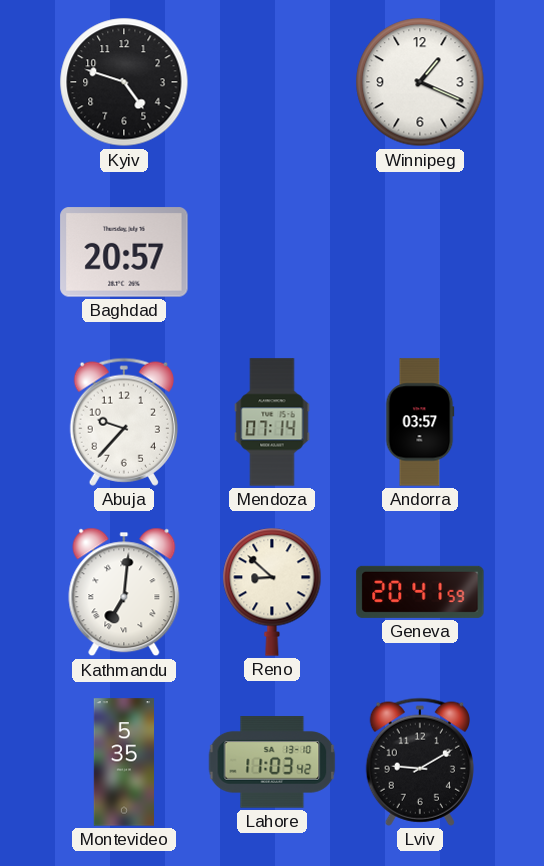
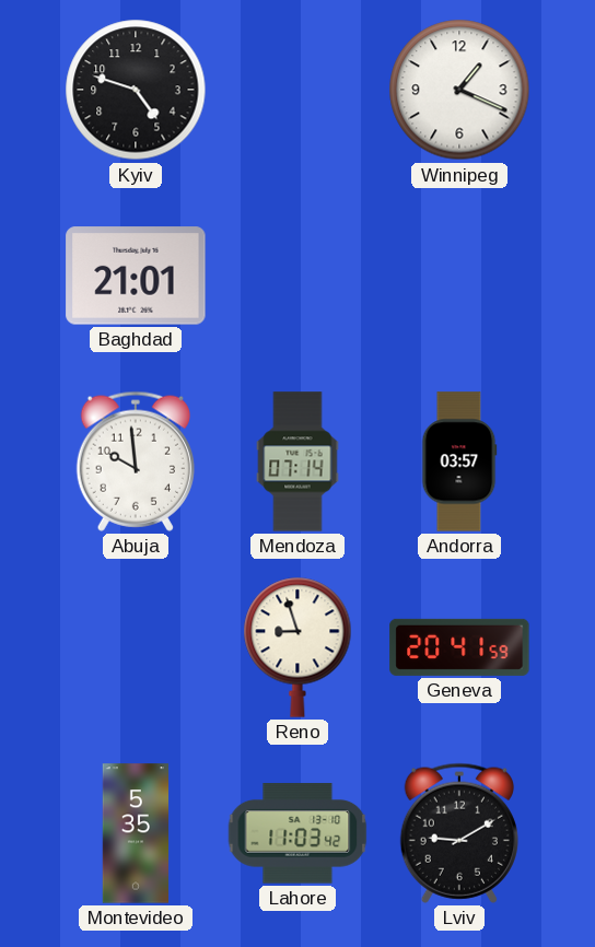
Baghdad: 20:57 -> 21:01
Abuja: 9:37 -> 9:59
Kathmandu: 7:01 -> none
Reno: 8:52 -> 8:57
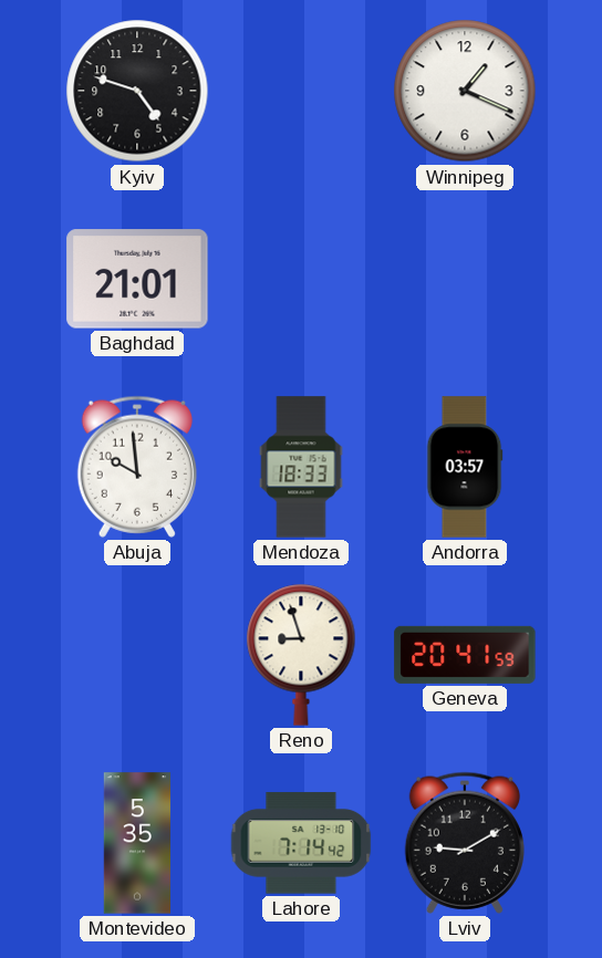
Mendoza: 07:14 -> 18:33
Lahore: 11:03 -> 7:14
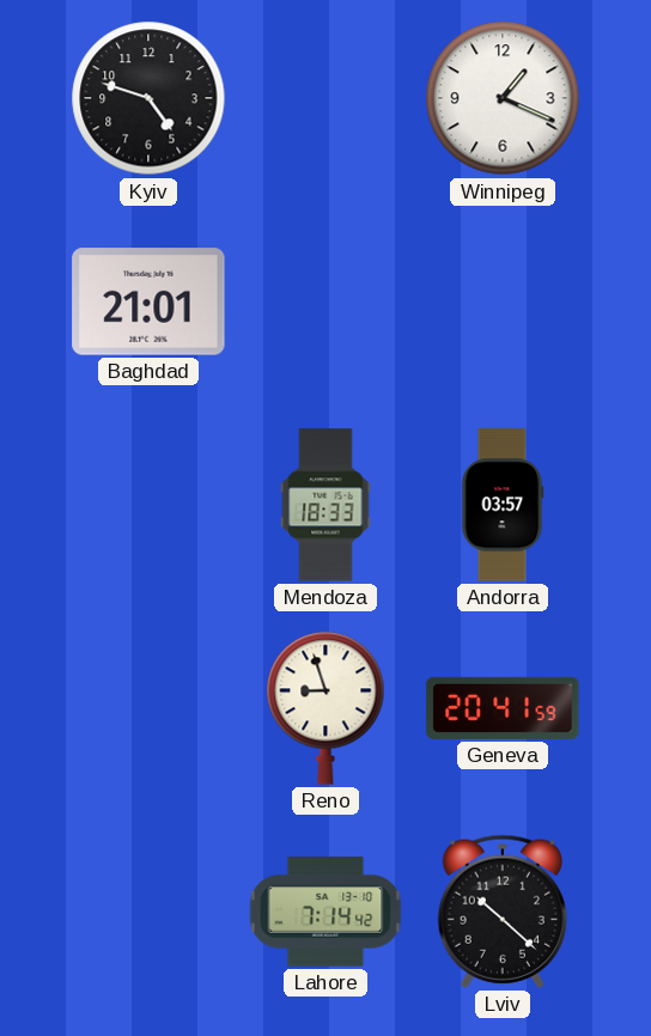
Abuja: 9:59 -> none
Montevideo: 5:35 -> none
Lviv: 9:10 -> 10:22
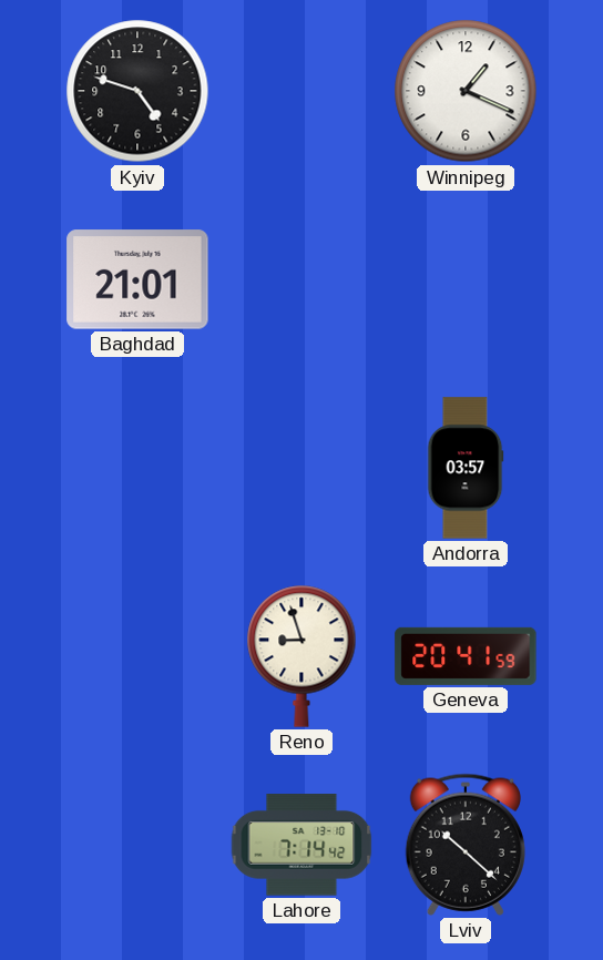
Mendoza: 18:33 -> none
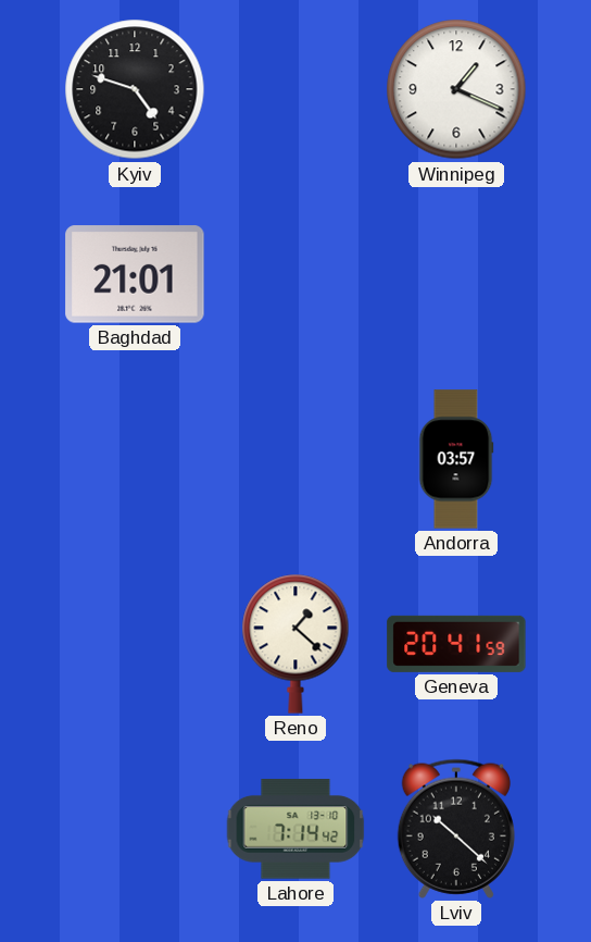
Reno: 8:57 -> 1:22
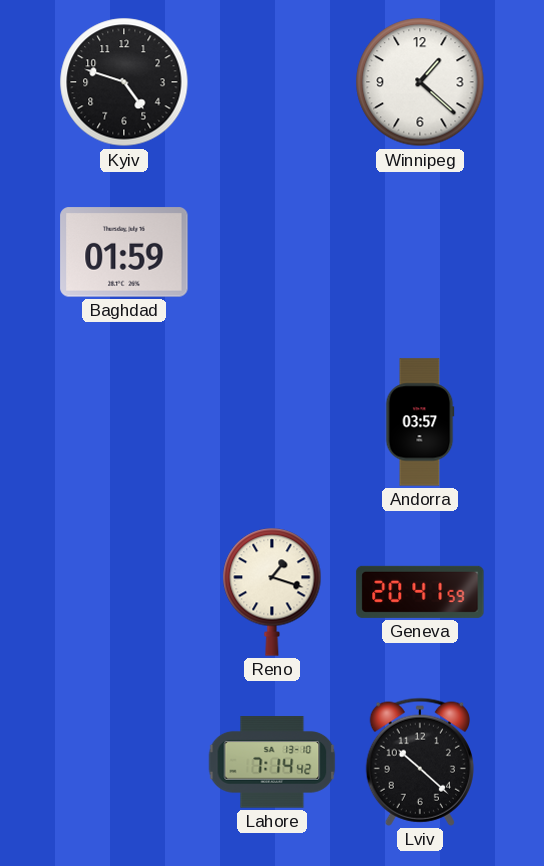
Winnipeg: 1:19 -> 1:22
Baghdad: 21:01 -> 01:59
Reno: 1:22 -> 1:18
